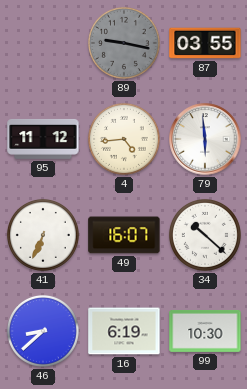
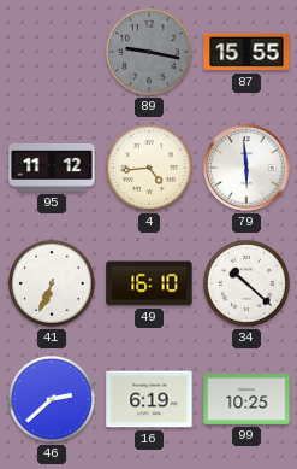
87: 03:55 -> 15:55
49: 16:07 -> 16:10
46: 8:38 -> 2:38
99: 10:30 -> 10:25
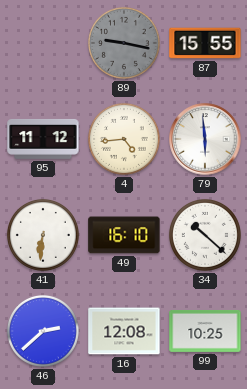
41: 6:34 -> 6:31
16: 6:19 -> 12:08
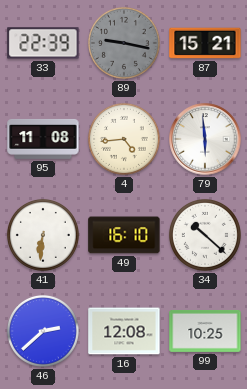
33: none -> 22:39
87: 15:55 -> 15:21
95: 11:12 -> 11:08
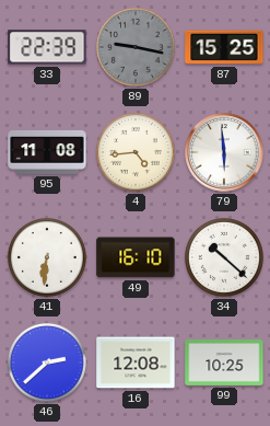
87: 15:21 -> 15:25
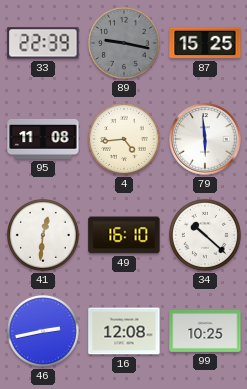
41: 6:31 -> 12:31
46: 2:38 -> 2:43
